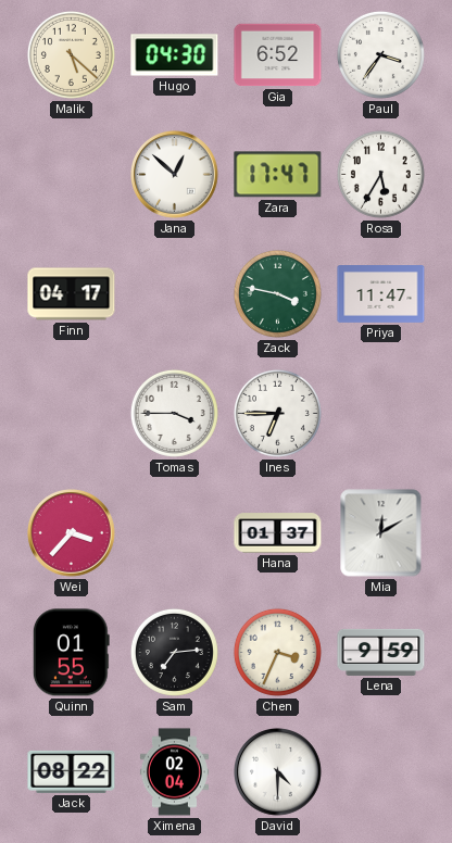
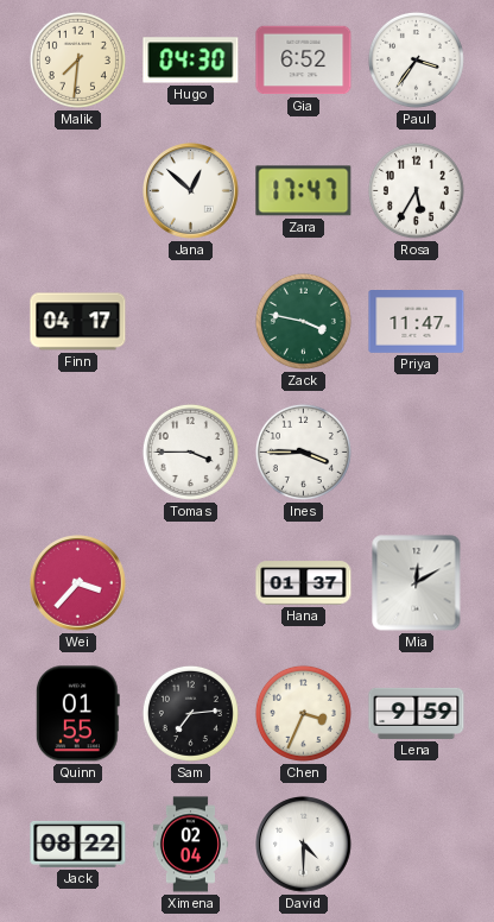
Malik: 5:22 -> 7:31
Ines: 6:45 -> 3:45
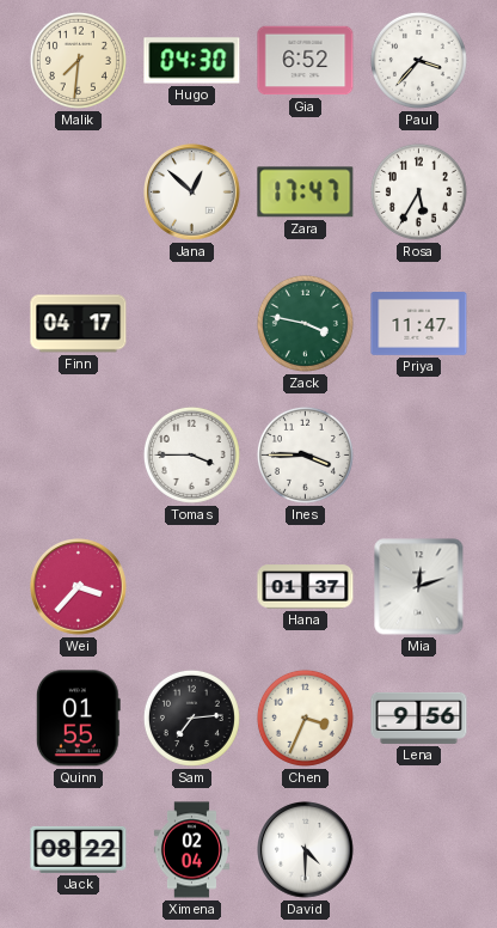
Paul: 3:36 -> 3:37
Mia: 12:10 -> 12:12
Lena: 9:59 -> 9:56
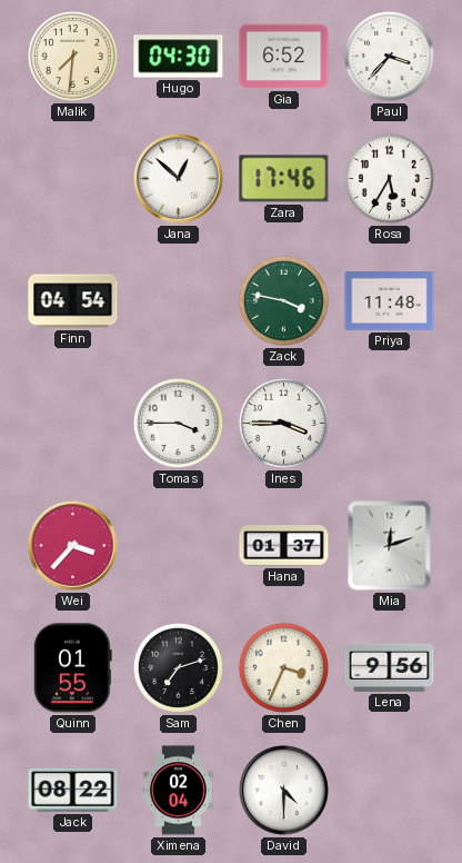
Zara: 17:47 -> 17:46
Finn: 04:17 -> 04:54
Priya: 11:47 -> 11:48
Sam: 7:14 -> 7:12
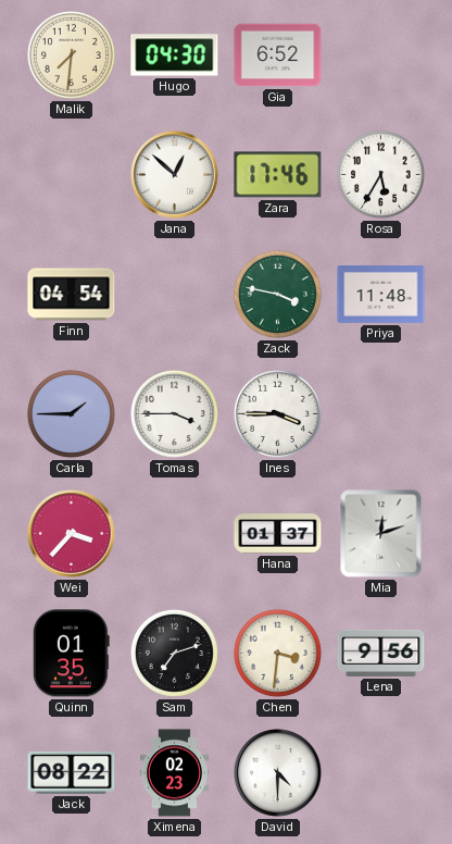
Paul: 3:37 -> none
Carla: none -> 1:45
Quinn: 01:55 -> 01:35
Chen: 3:34 -> 3:31
Ximena: 02:04 -> 02:23
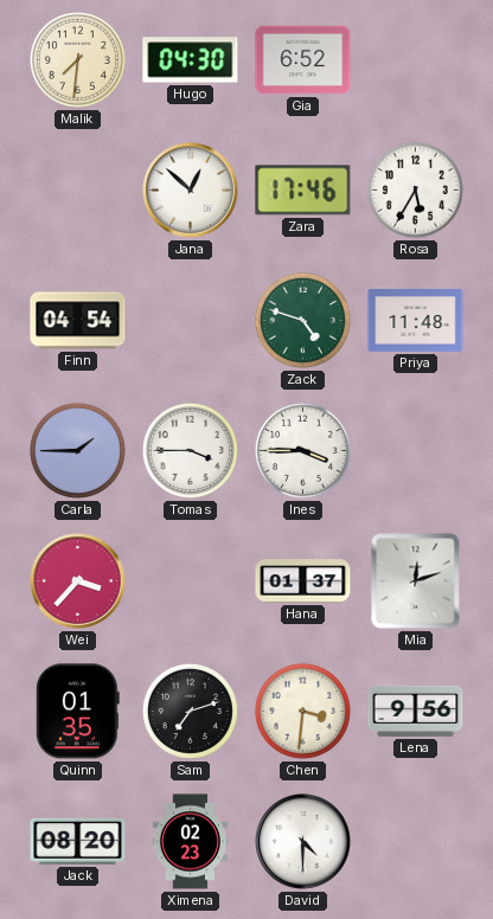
Zack: 3:47 -> 4:48
Jack: 08:22 -> 08:20
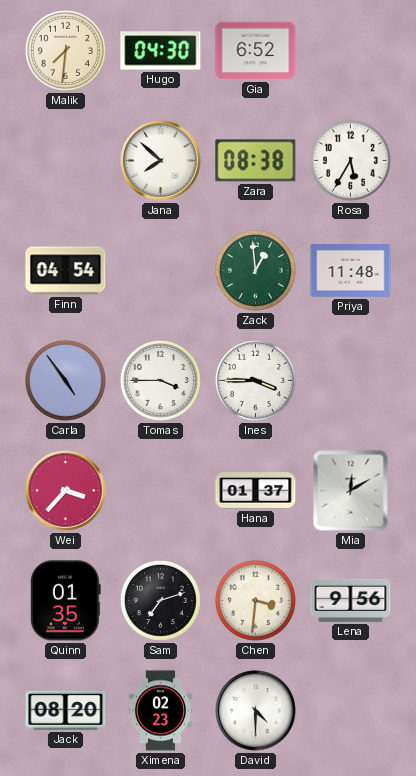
Jana: 12:52 -> 7:52
Zara: 17:46 -> 08:38
Zack: 4:48 -> 12:59
Carla: 1:45 -> 4:54
Mia: 12:12 -> 12:10
